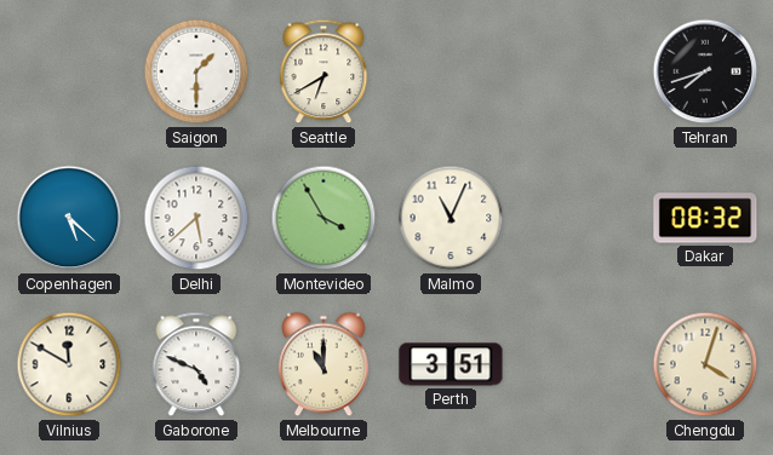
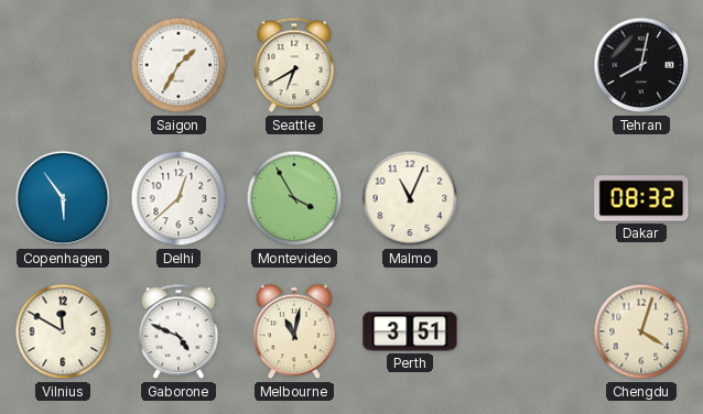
Saigon: 1:30 -> 1:35
Tehran: 7:42 -> 8:02
Copenhagen: 5:22 -> 5:54
Delhi: 5:38 -> 12:38
Melbourne: 11:00 -> 11:02
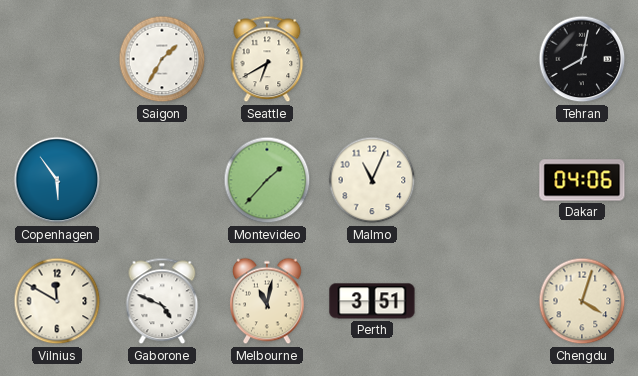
Delhi: 12:38 -> none
Montevideo: 3:55 -> 1:37
Dakar: 08:32 -> 04:06
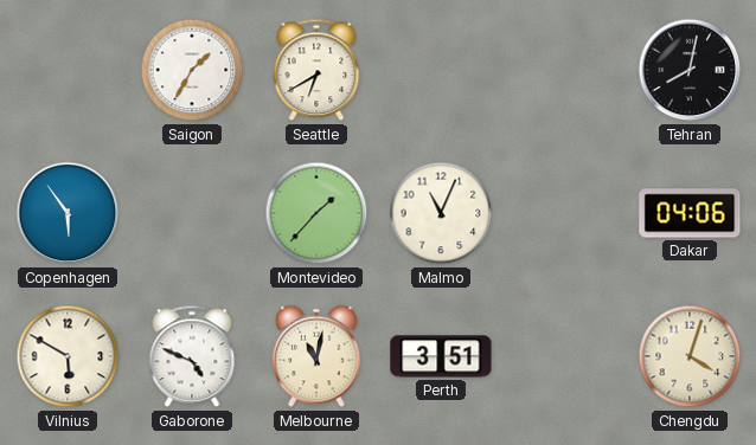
Vilnius: 11:50 -> 5:50
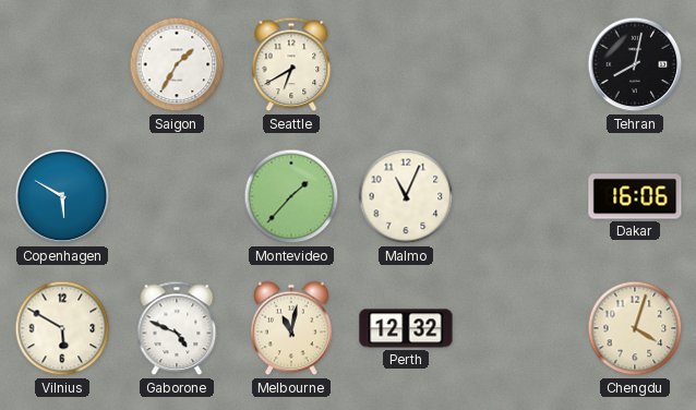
Copenhagen: 5:54 -> 5:50
Dakar: 04:06 -> 16:06
Perth: 3:51 -> 12:32
